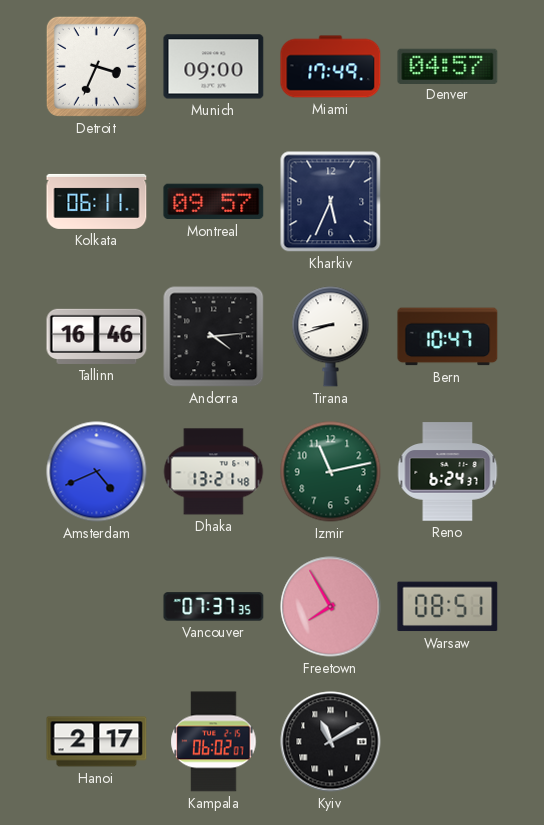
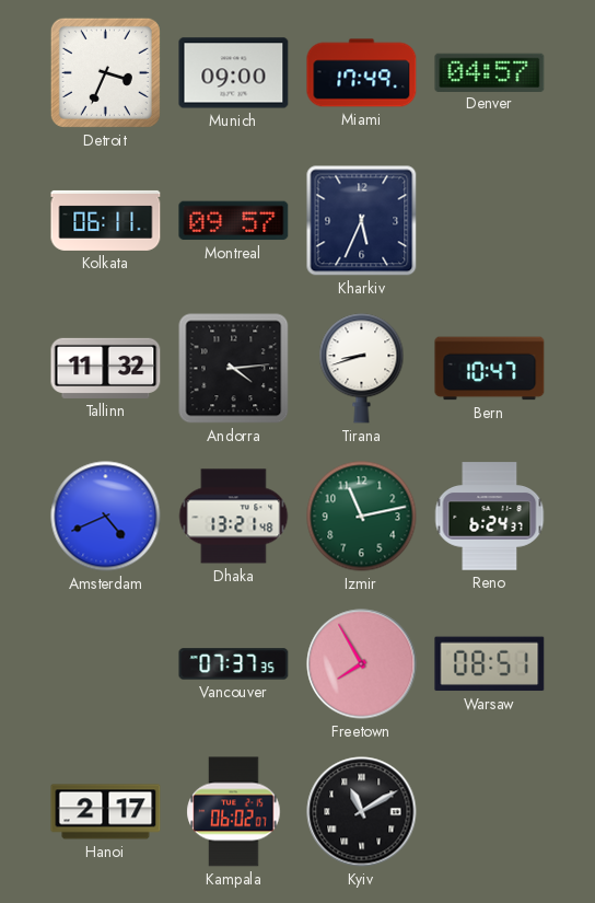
Tallinn: 16:46 -> 11:32
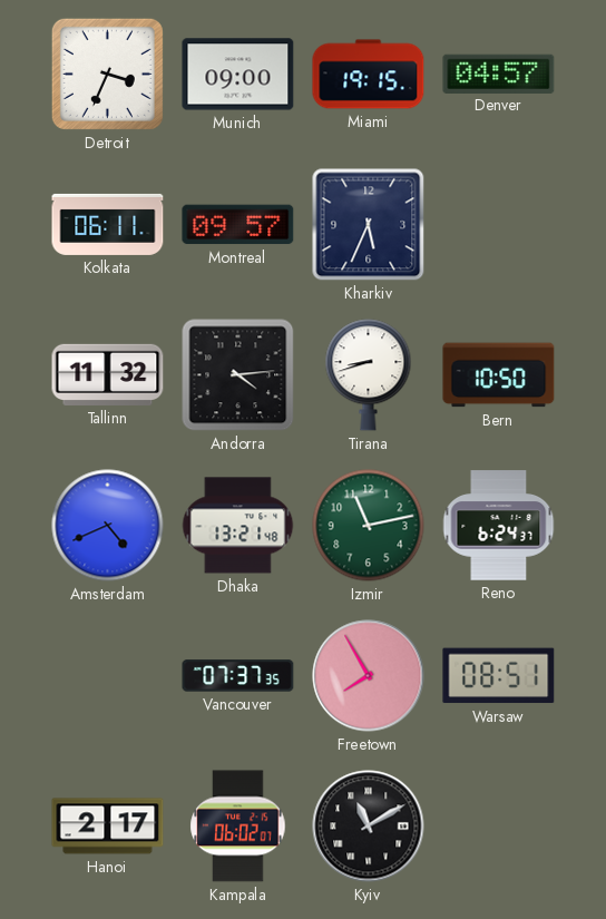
Miami: 17:49 -> 19:15
Bern: 10:47 -> 10:50
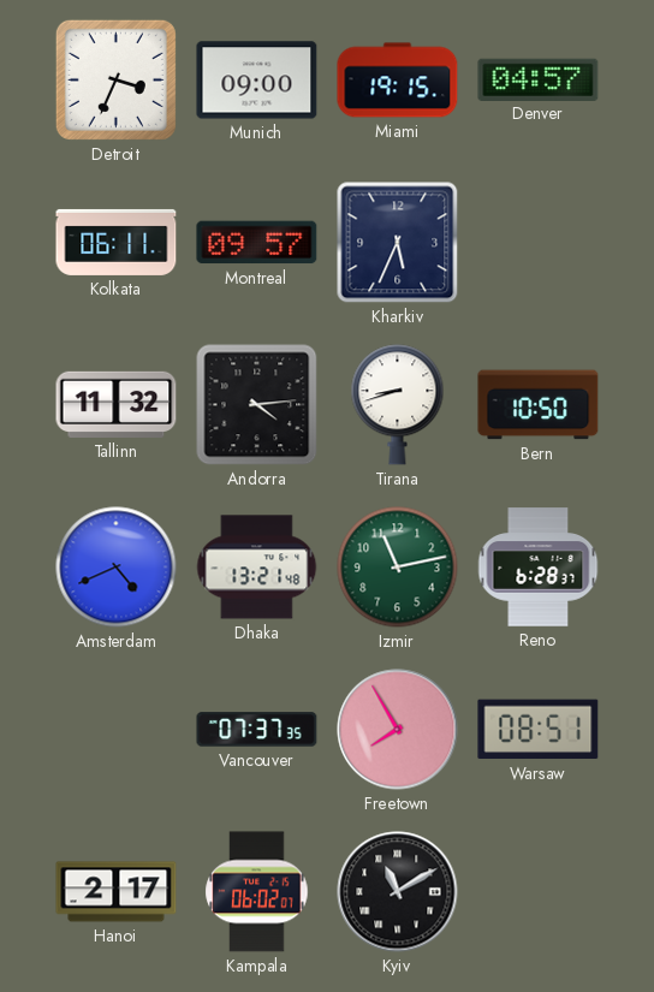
Reno: 6:24 -> 6:28
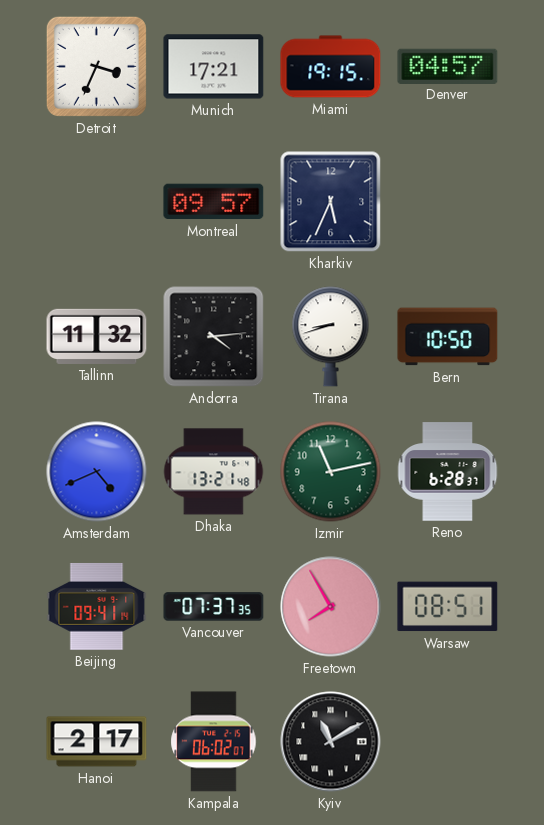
Munich: 09:00 -> 17:21
Kolkata: 06:11 -> none
Beijing: none -> 09:41
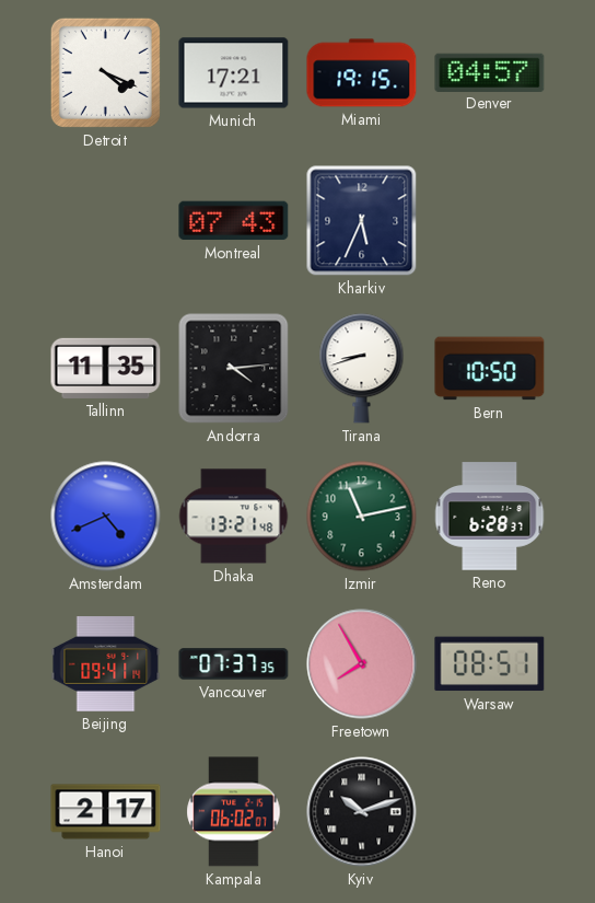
Detroit: 3:34 -> 4:19
Montreal: 09:57 -> 07:43
Tallinn: 11:32 -> 11:35
Kyiv: 11:10 -> 10:12
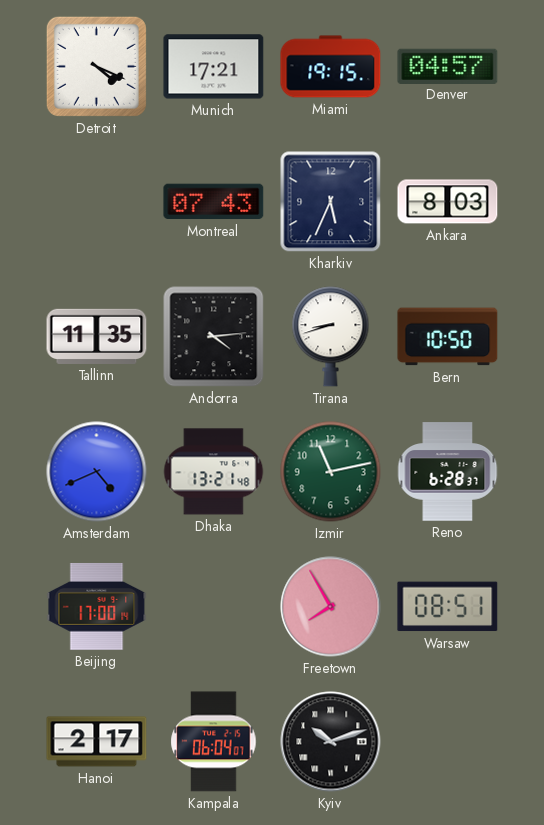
Ankara: none -> 8:03
Beijing: 09:41 -> 17:00
Vancouver: 07:37 -> none
Kampala: 06:02 -> 06:04
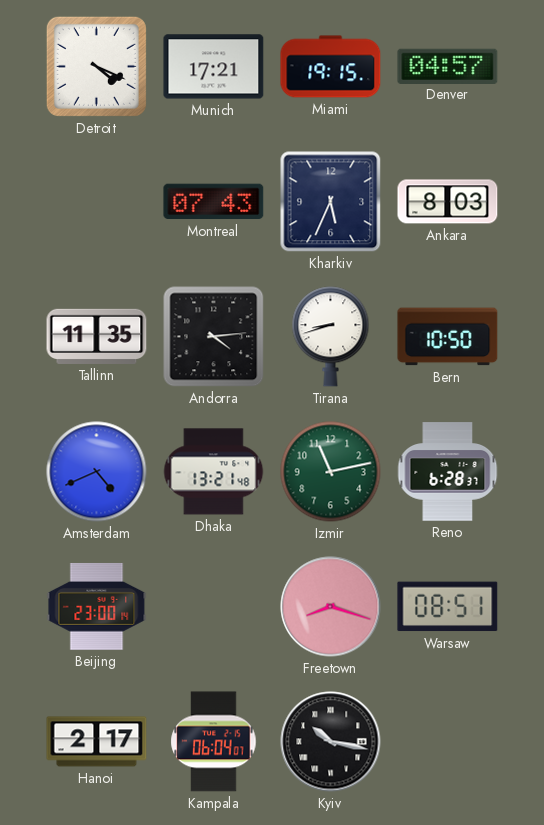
Beijing: 17:00 -> 23:00
Freetown: 7:55 -> 8:18
Kyiv: 10:12 -> 10:17
